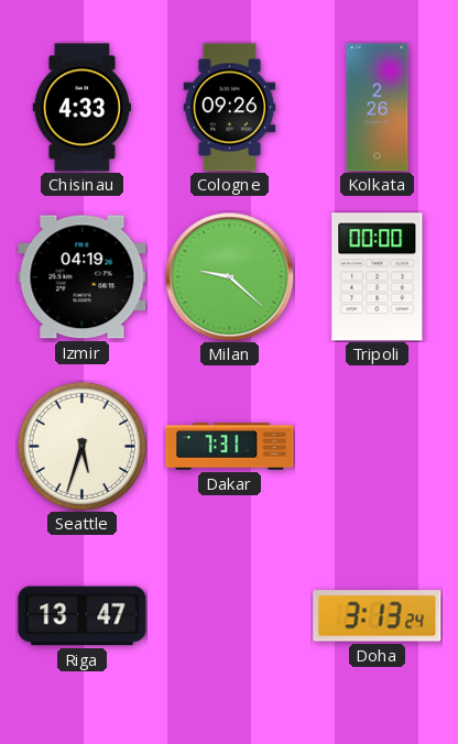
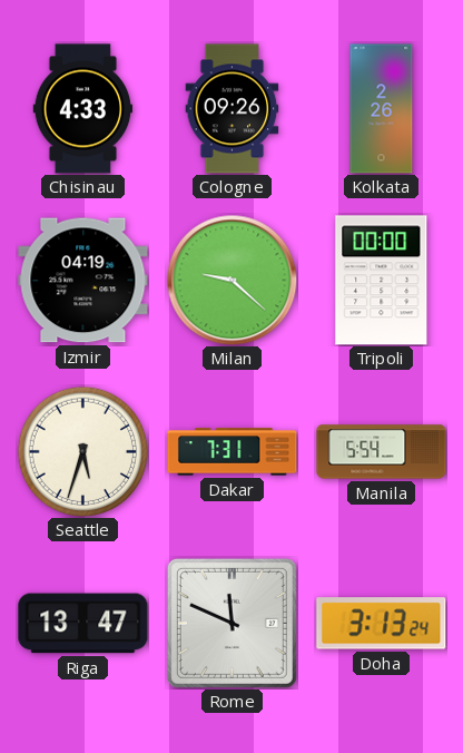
Manila: none -> 5:54
Rome: none -> 11:49
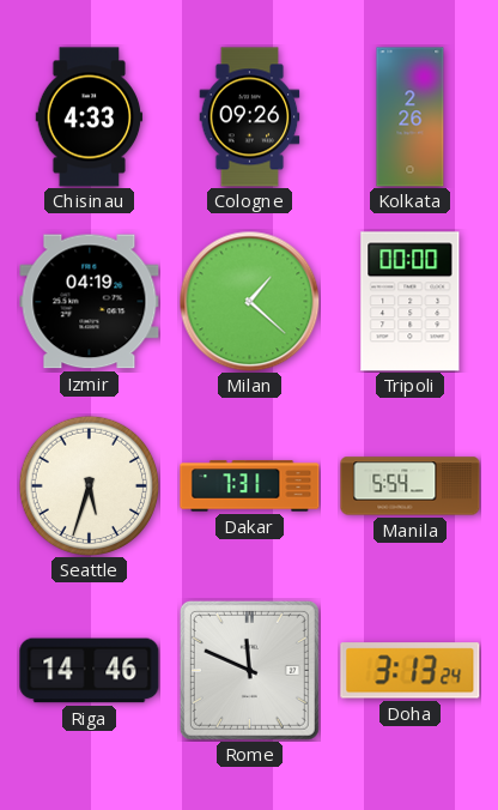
Milan: 9:22 -> 1:22
Riga: 13:47 -> 14:46
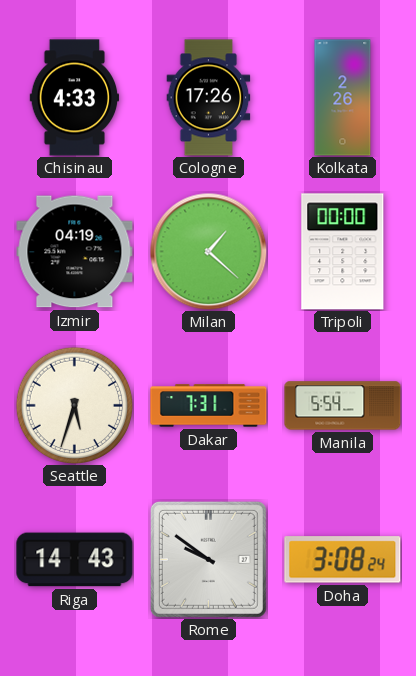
Cologne: 09:26 -> 17:26
Riga: 14:46 -> 14:43
Rome: 11:49 -> 9:51
Doha: 3:13 -> 3:08
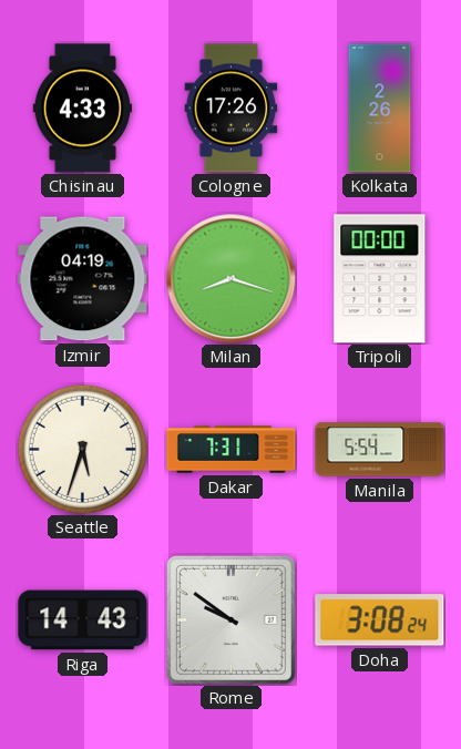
Milan: 1:22 -> 8:18
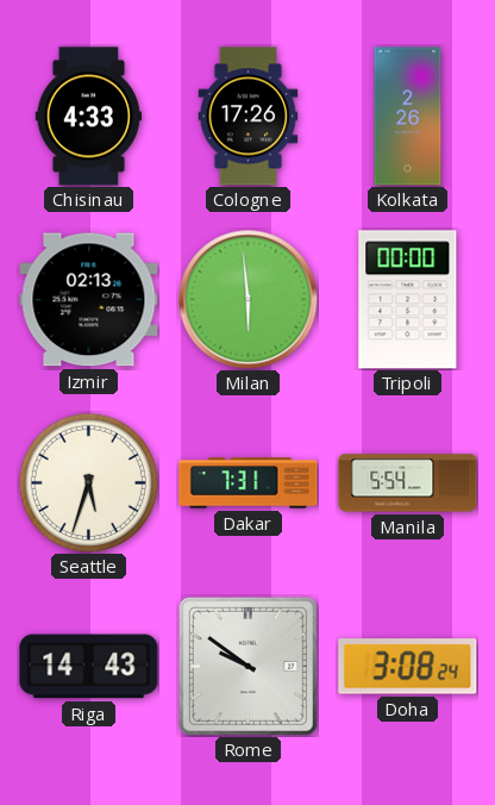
Izmir: 04:19 -> 02:13
Milan: 8:18 -> 5:59
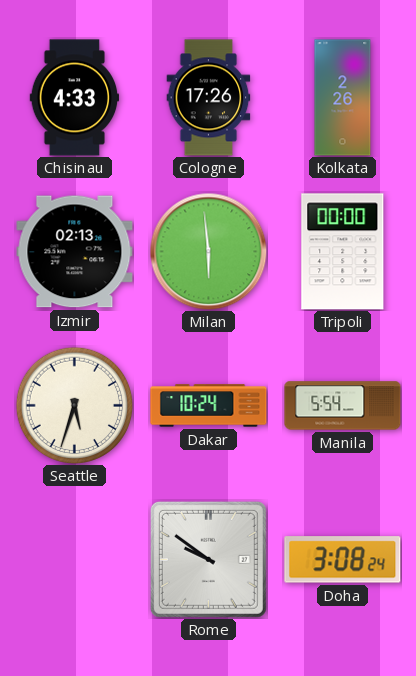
Dakar: 7:31 -> 10:24
Riga: 14:43 -> none
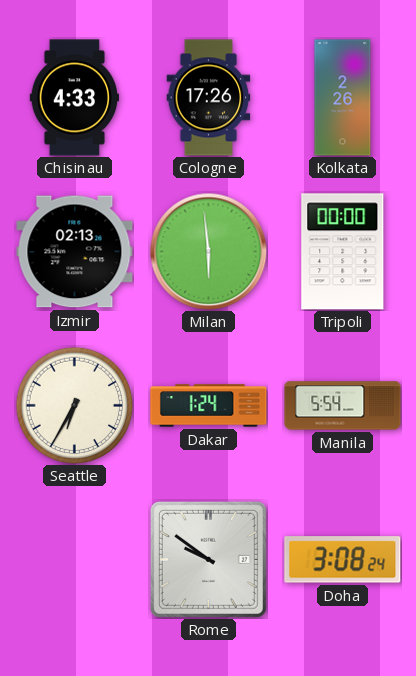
Seattle: 5:33 -> 6:35
Dakar: 10:24 -> 1:24
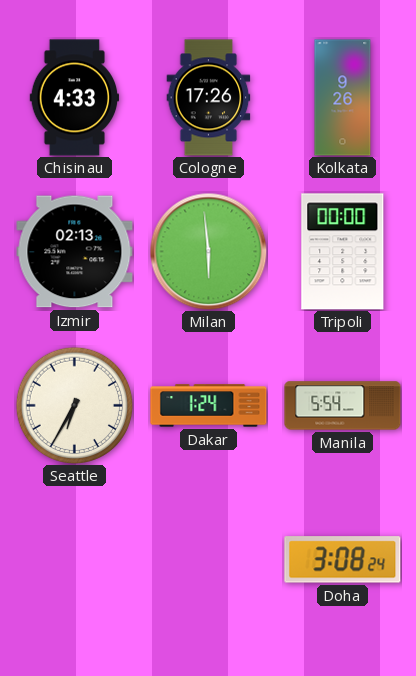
Kolkata: 2:26 -> 9:26
Rome: 9:51 -> none
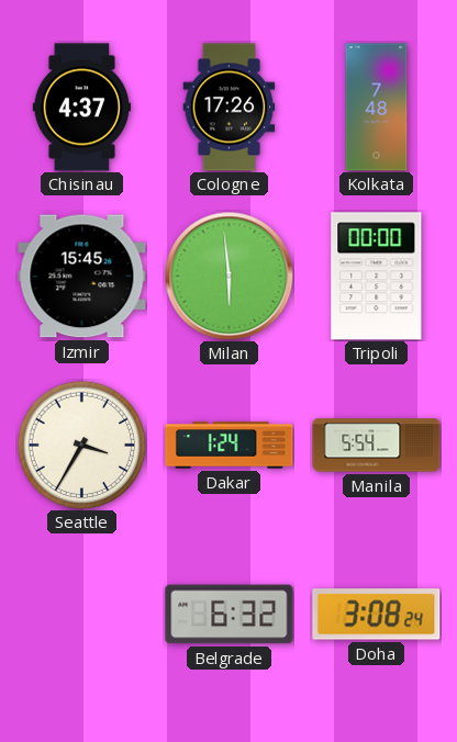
Chisinau: 4:33 -> 4:37
Kolkata: 9:26 -> 7:48
Izmir: 02:13 -> 15:45
Seattle: 6:35 -> 3:35
Belgrade: none -> 6:32
